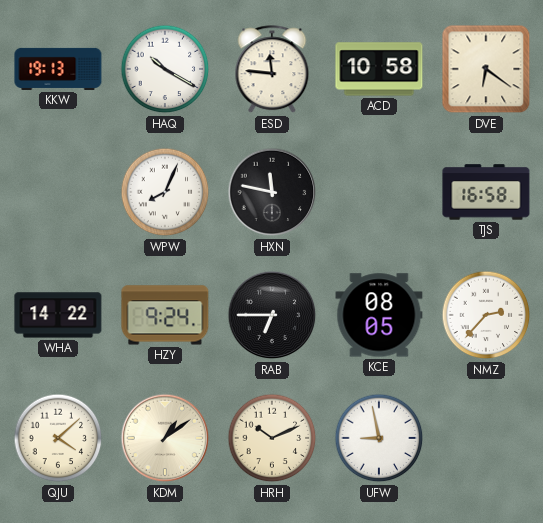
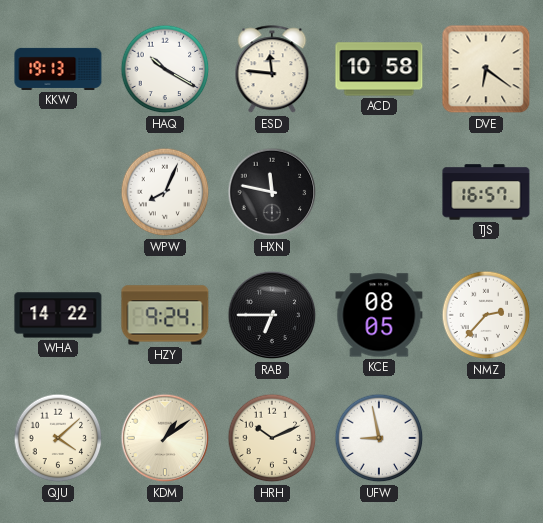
TJS: 16:58 -> 16:57
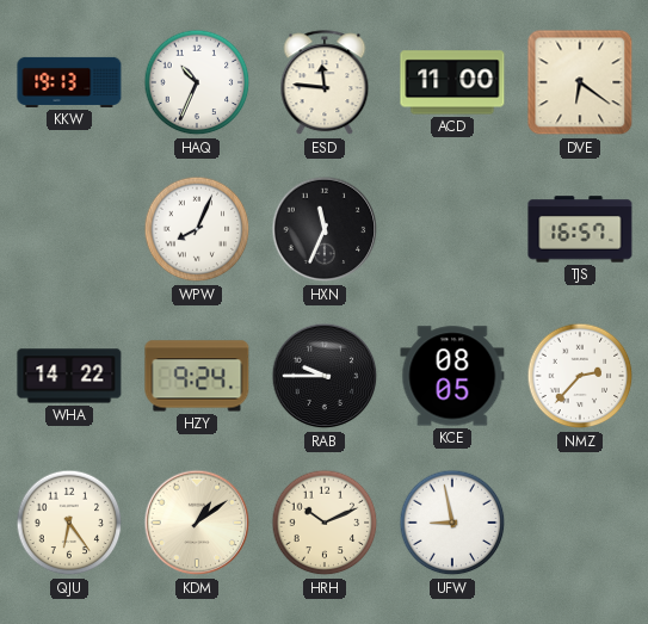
HAQ: 10:20 -> 10:34
ACD: 10:58 -> 11:00
HXN: 11:47 -> 11:34
RAB: 6:45 -> 9:45
QJU: 4:08 -> 6:24
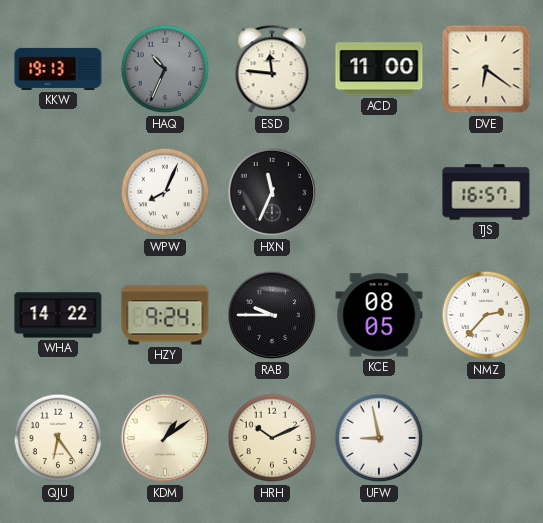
HAQ dial: white -> grey
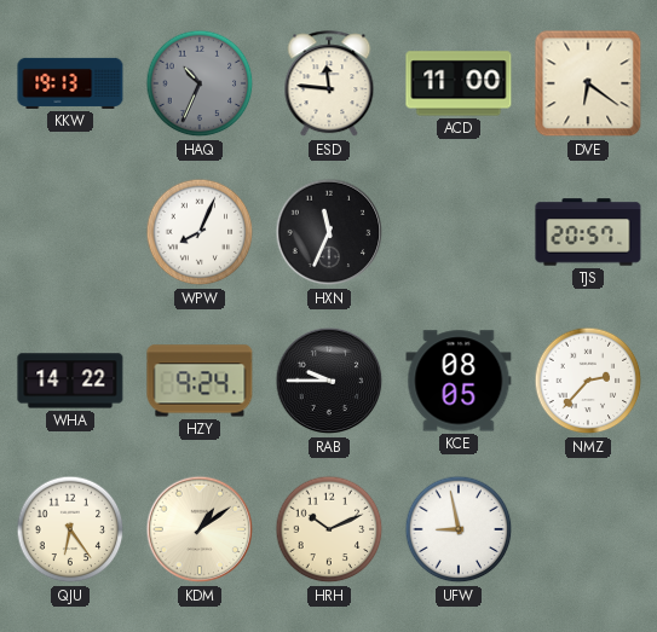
TJS: 16:57 -> 20:57
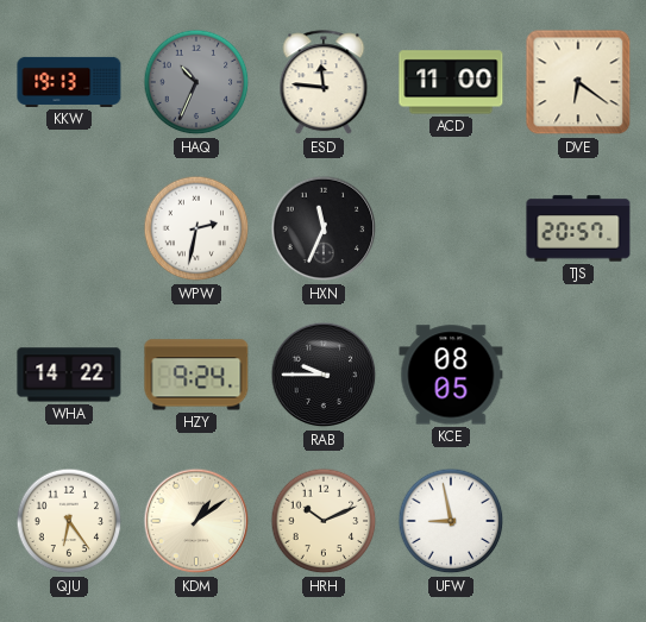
WPW: 8:04 -> 2:32
NMZ: 2:37 -> none
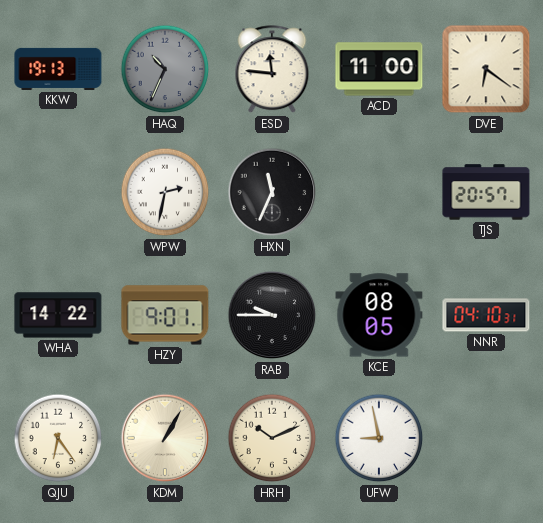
HZY: 9:24 -> 9:01
NNR: none -> 04:10
KDM: 1:09 -> 1:05
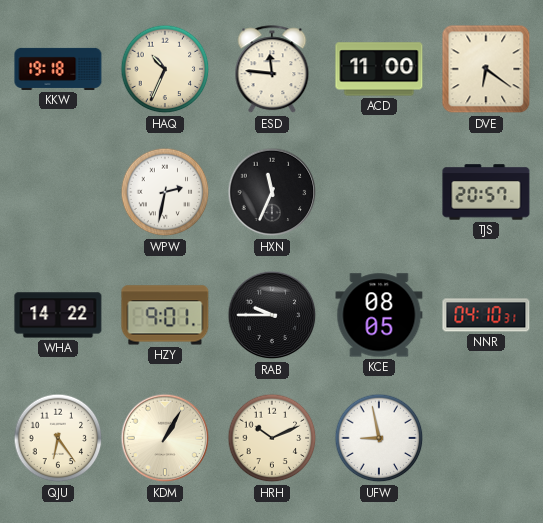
KKW: 19:13 -> 19:18
HAQ dial: grey -> cream
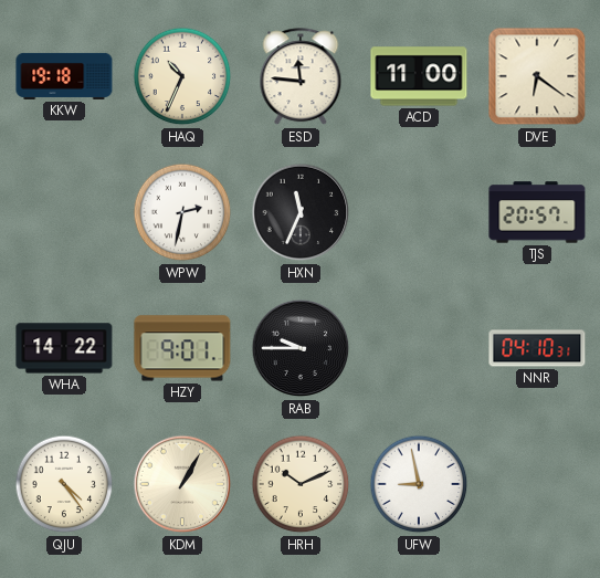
KCE: 08:05 -> none
QJU: 6:24 -> 4:24
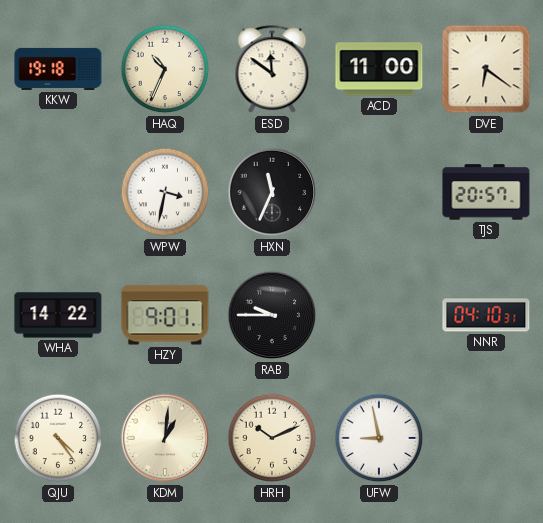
ESD: 11:46 -> 11:51
WPW: 2:32 -> 3:32
KDM: 1:05 -> 1:01
